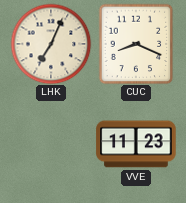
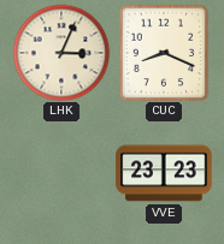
LHK: 7:04 -> 3:04
VVE: 11:23 -> 23:23
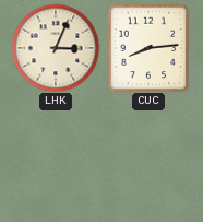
CUC: 8:19 -> 8:14
VVE: 23:23 -> none
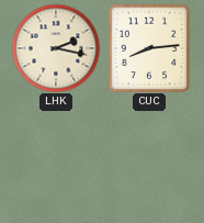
LHK: 3:04 -> 2:17
